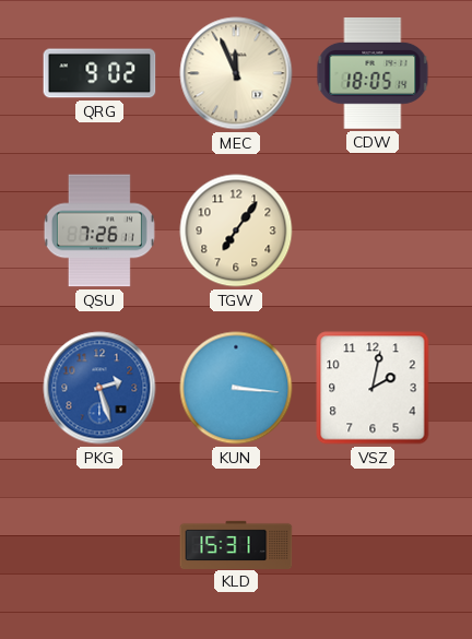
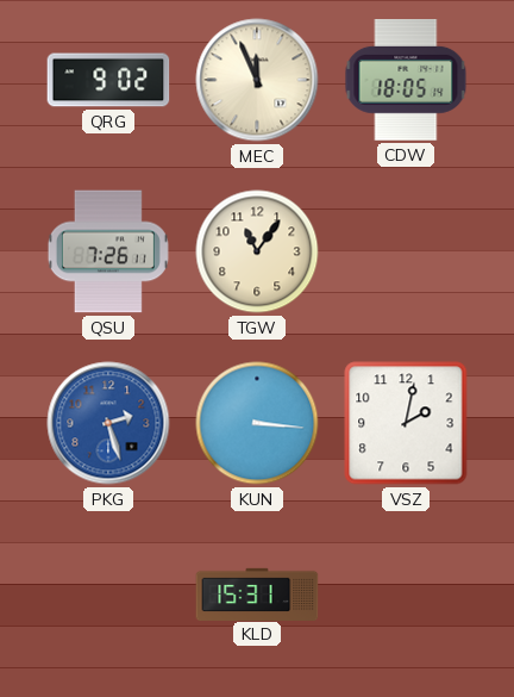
TGW: 7:06 -> 11:06
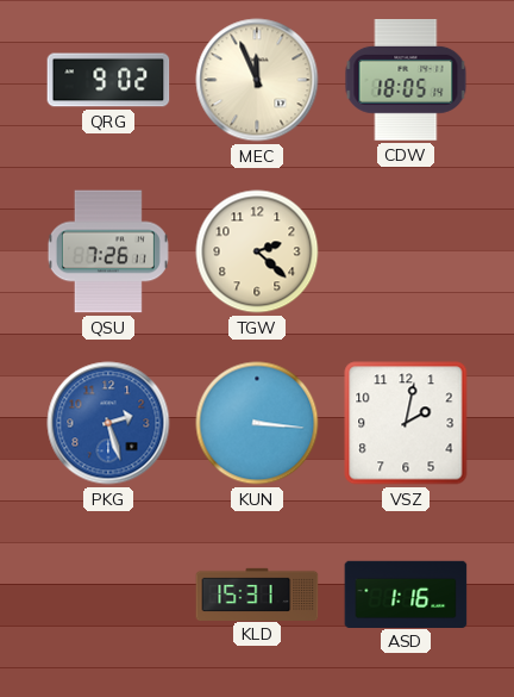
TGW: 11:06 -> 2:22
ASD: none -> 1:16
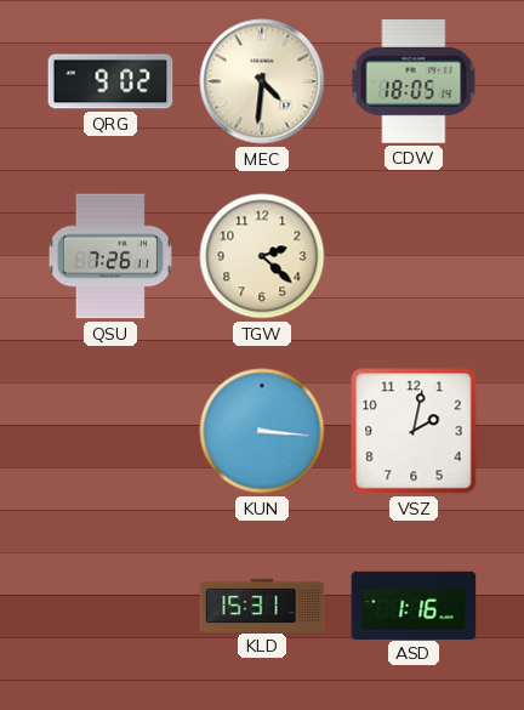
MEC: 11:56 -> 4:31
PKG: 2:27 -> none
